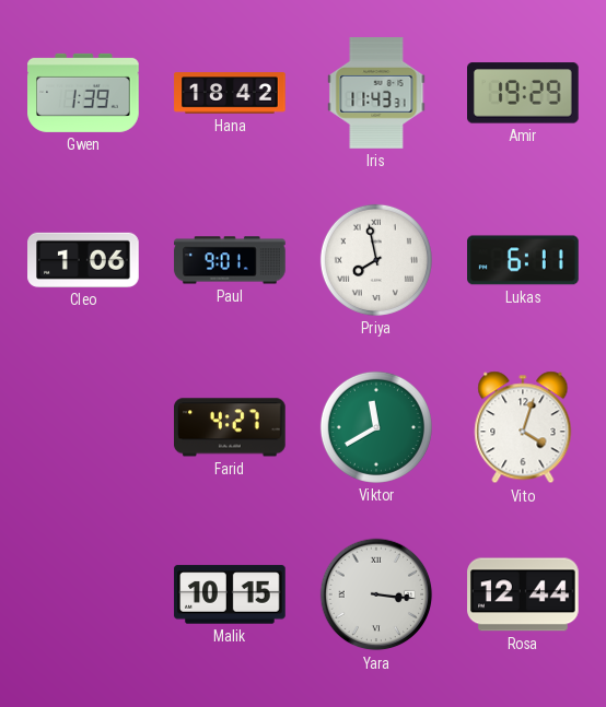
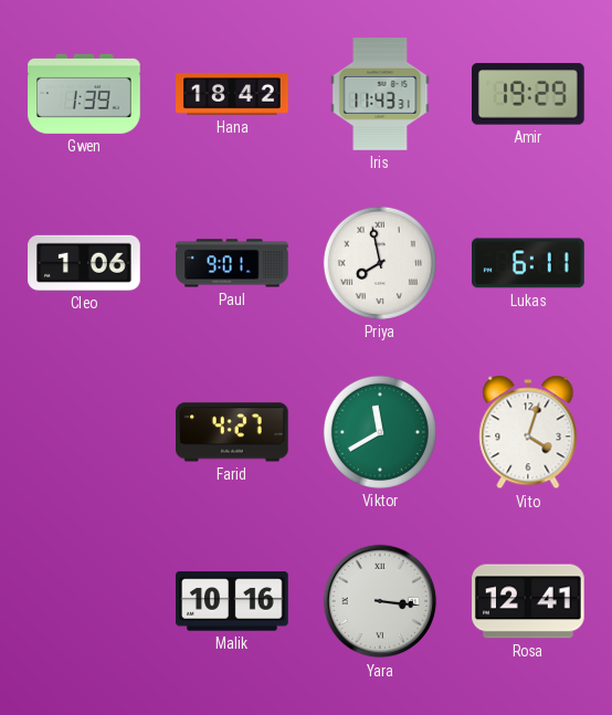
Malik: 10:15 -> 10:16
Rosa: 12:44 -> 12:41
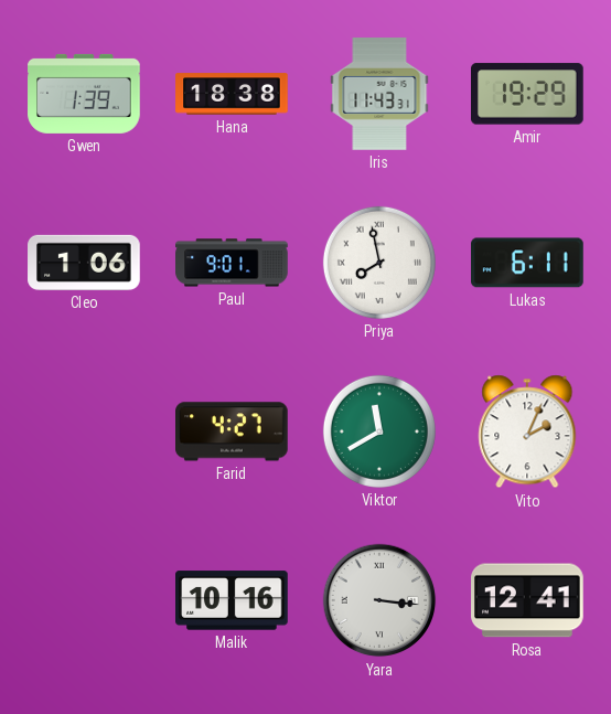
Hana: 18:42 -> 18:38
Vito: 4:03 -> 2:04
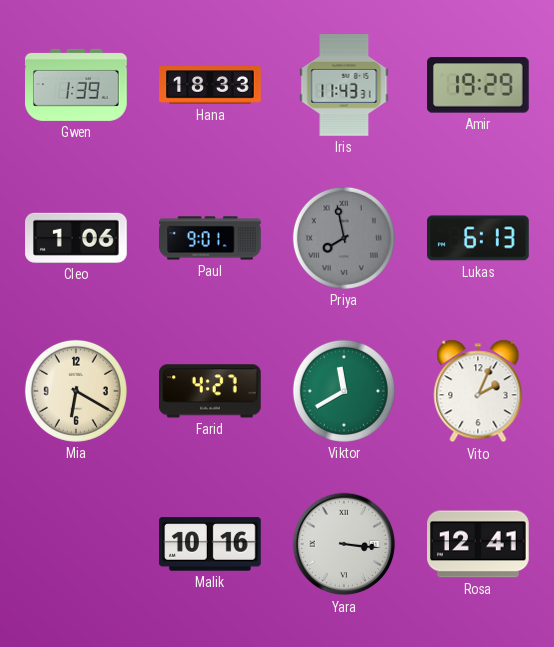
Hana: 18:38 -> 18:33
Priya dial: white -> grey
Lukas: 6:11 -> 6:13
Mia: none -> 6:20
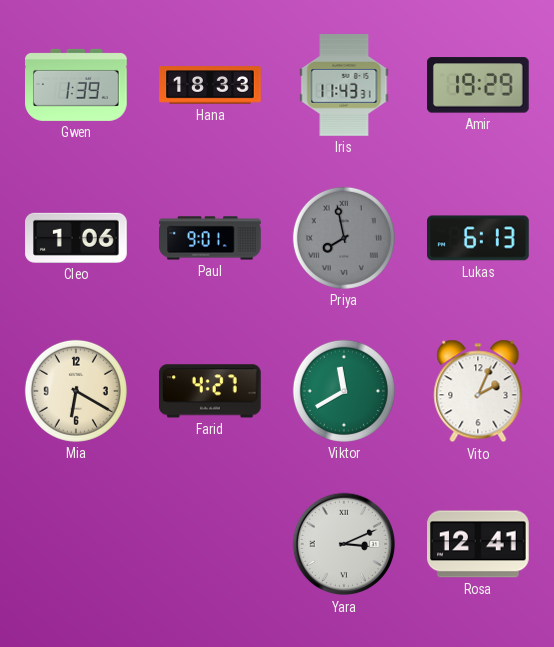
Malik: 10:16 -> none
Yara: 3:16 -> 3:11
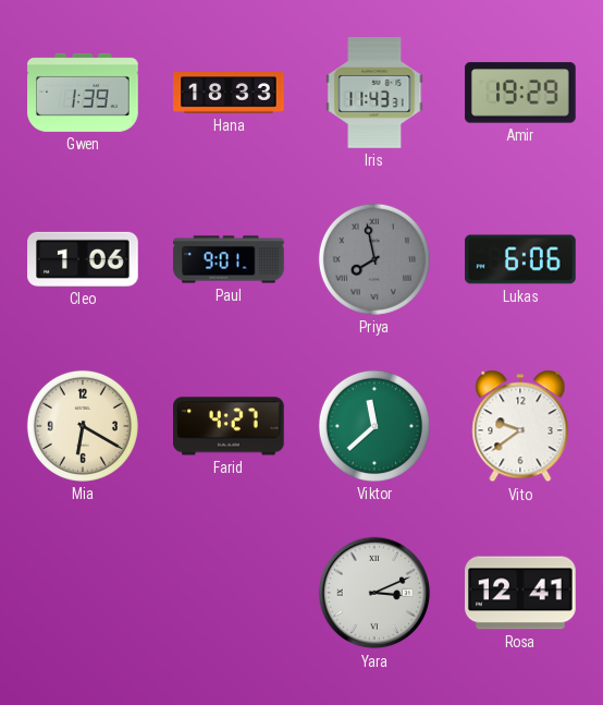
Lukas: 6:13 -> 6:06
Viktor: 11:40 -> 11:38
Vito: 2:04 -> 9:39
